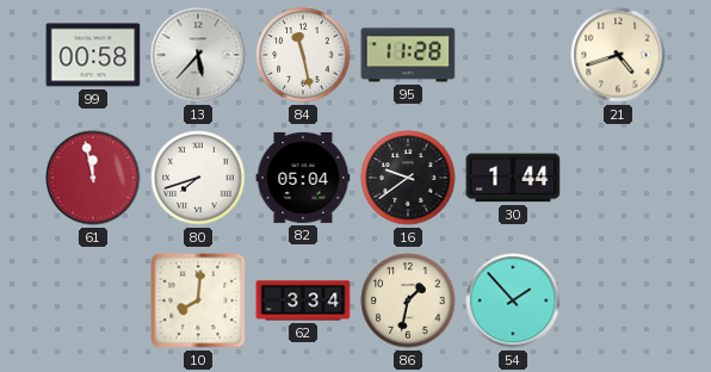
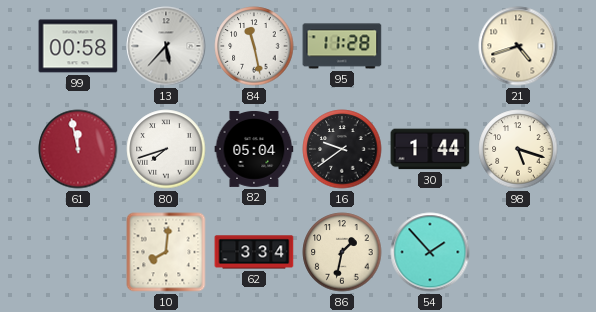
98: none -> 5:18
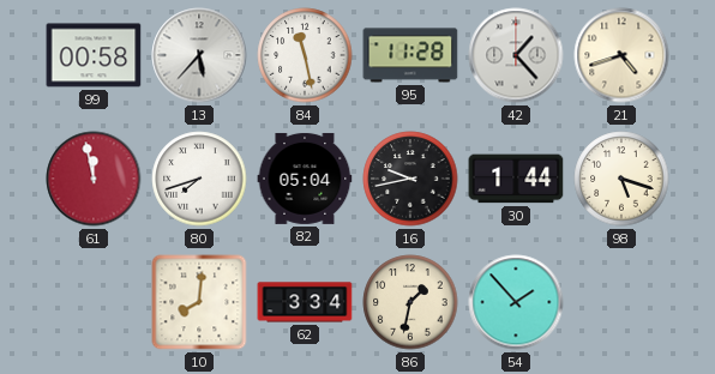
42: none -> 1:23
16: 9:39 -> 9:43
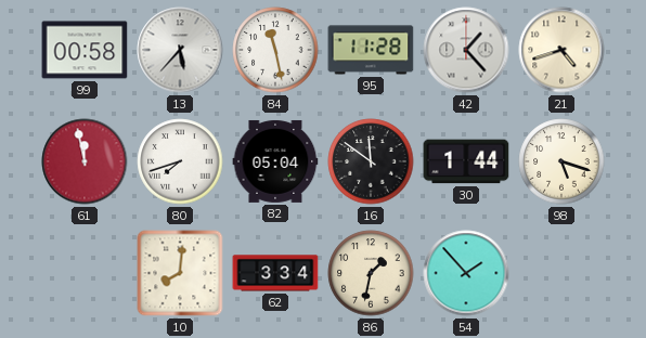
16: 9:43 -> 11:51
